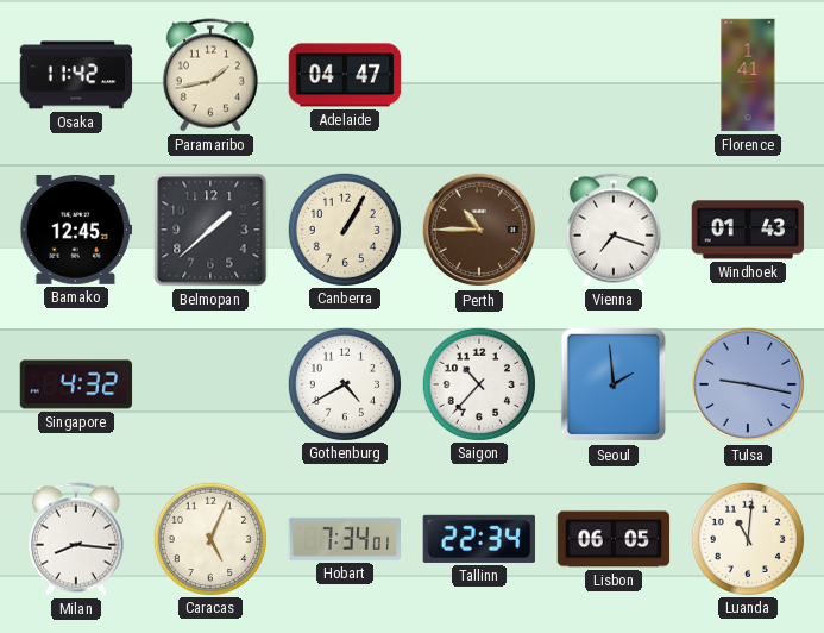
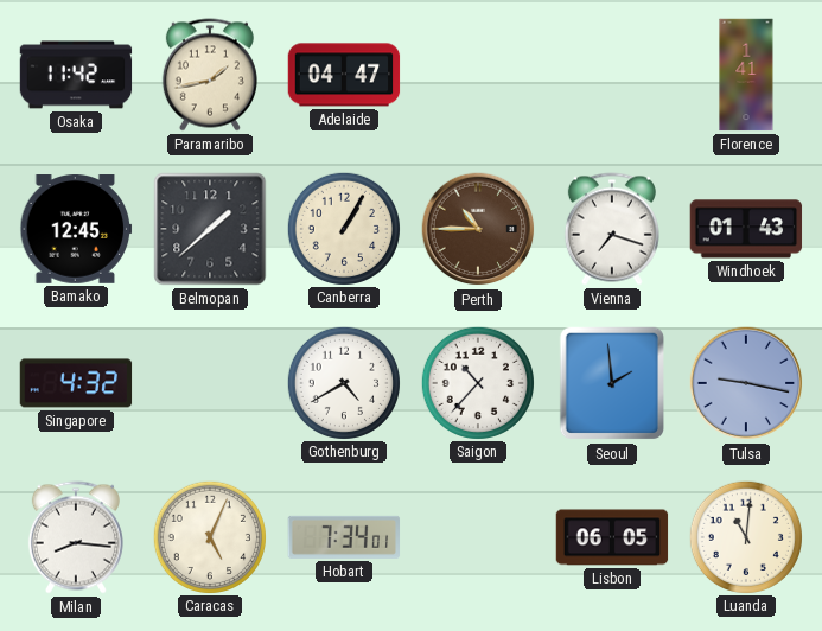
Tallinn: 22:34 -> none
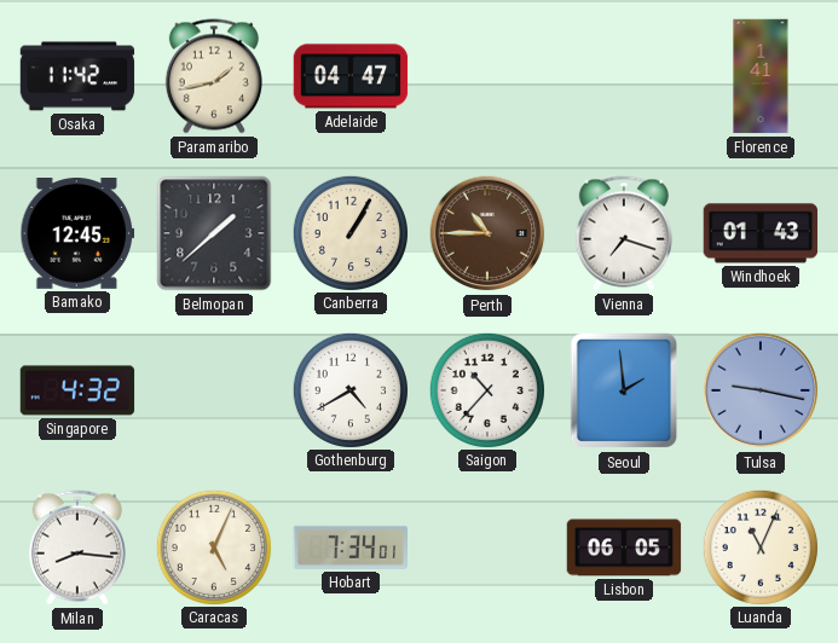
Luanda: 11:01 -> 11:04
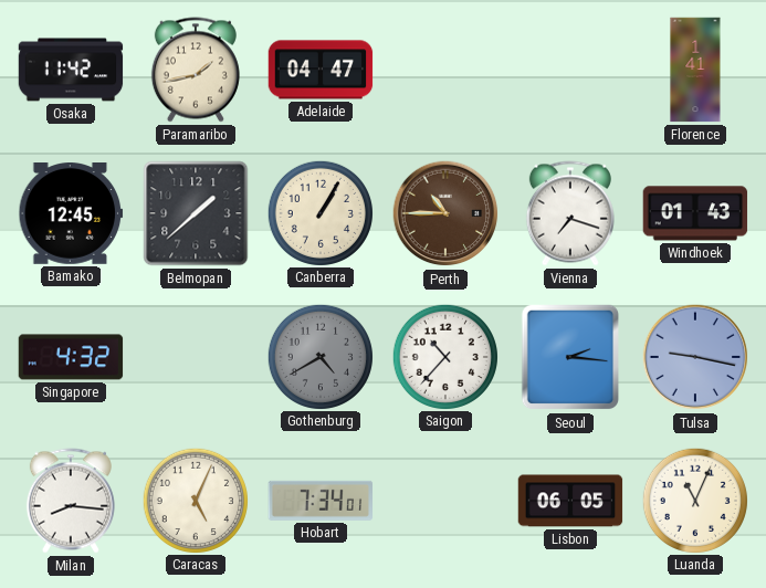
Gothenburg dial: white -> grey
Seoul: 1:59 -> 2:16
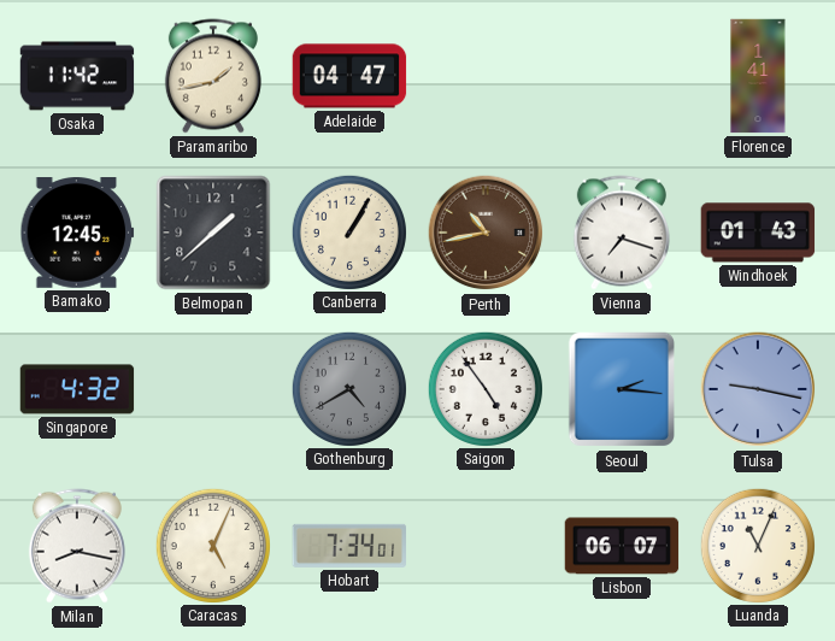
Perth: 10:45 -> 10:43
Saigon: 10:37 -> 4:54
Milan: 8:16 -> 8:17
Lisbon: 06:05 -> 06:07
